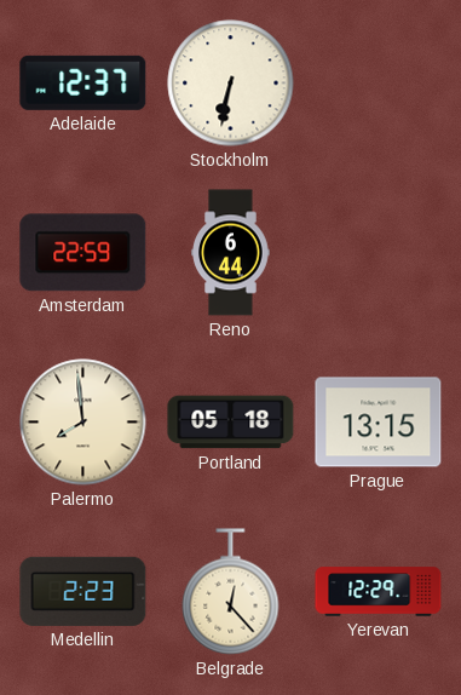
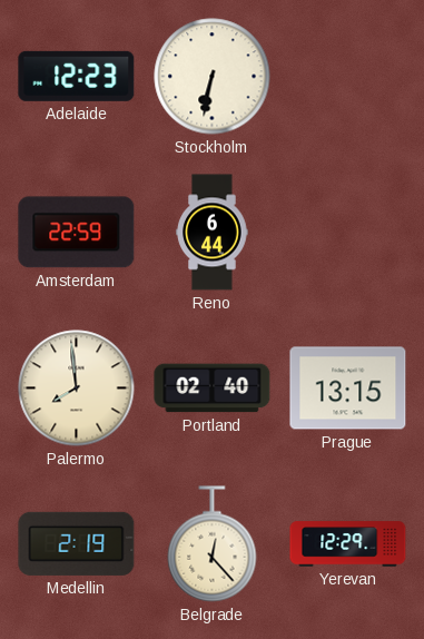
Adelaide: 12:37 -> 12:23
Portland: 05:18 -> 02:40
Medellin: 2:23 -> 2:19
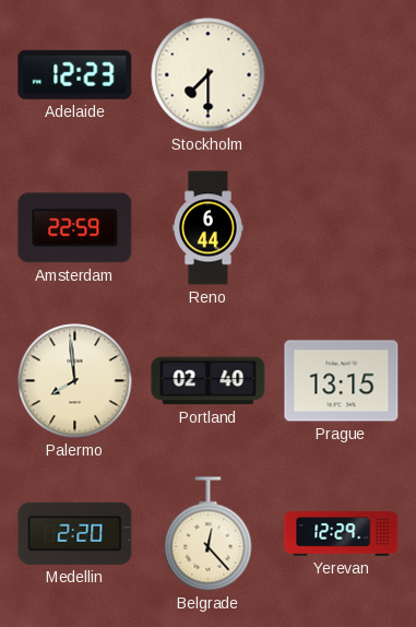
Stockholm: 6:32 -> 7:30
Medellin: 2:19 -> 2:20
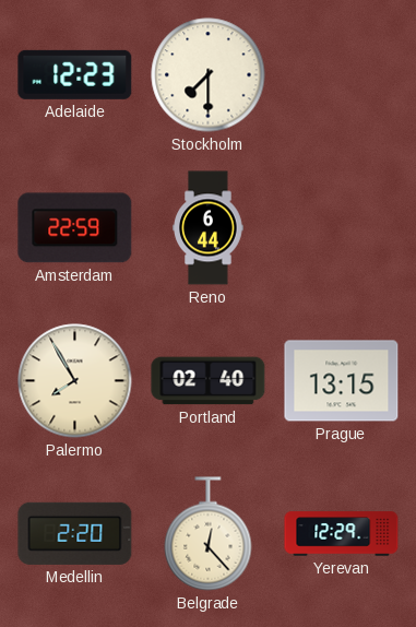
Palermo: 7:59 -> 7:55
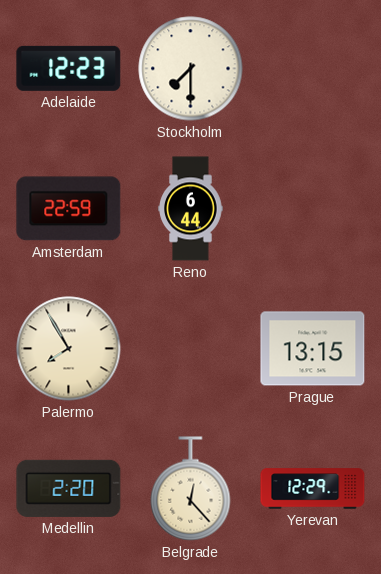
Portland: 02:40 -> none
